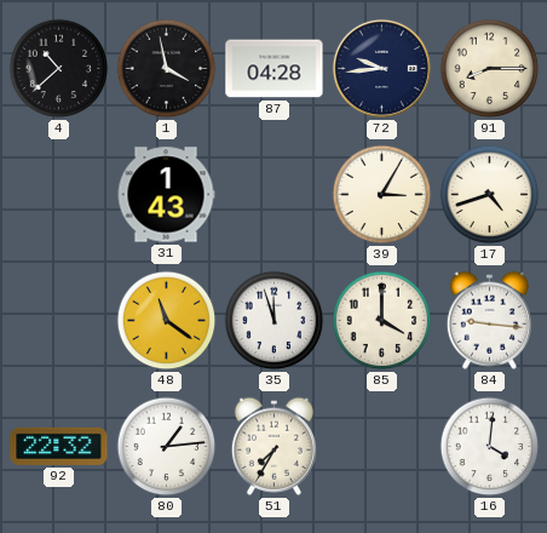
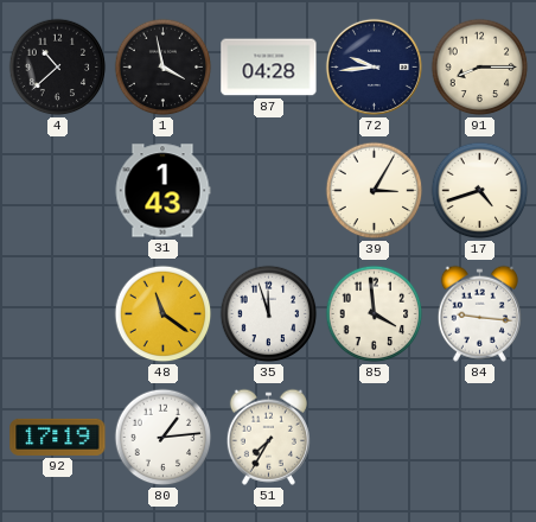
85: 4:00 -> 3:59
92: 22:32 -> 17:19
16: 4:01 -> none
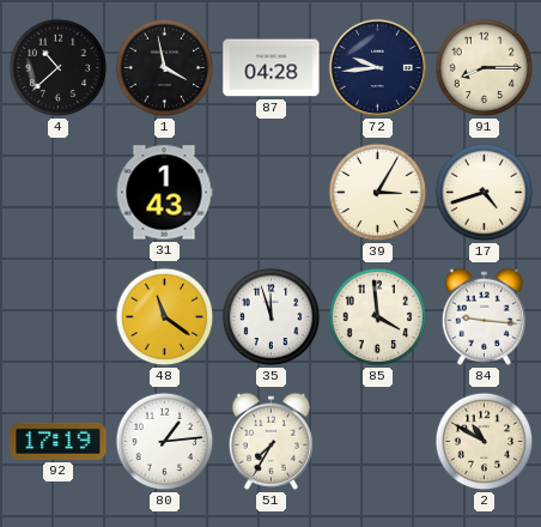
2: none -> 10:50
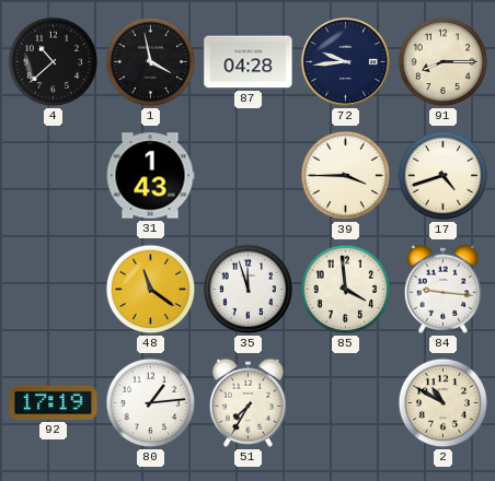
39: 3:05 -> 3:45
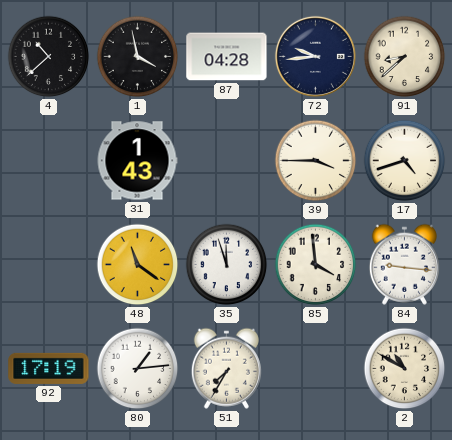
91: 8:15 -> 8:38
